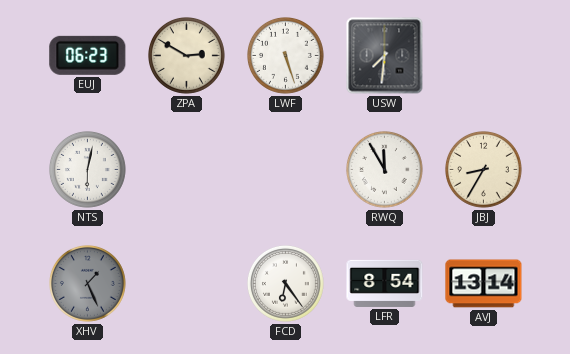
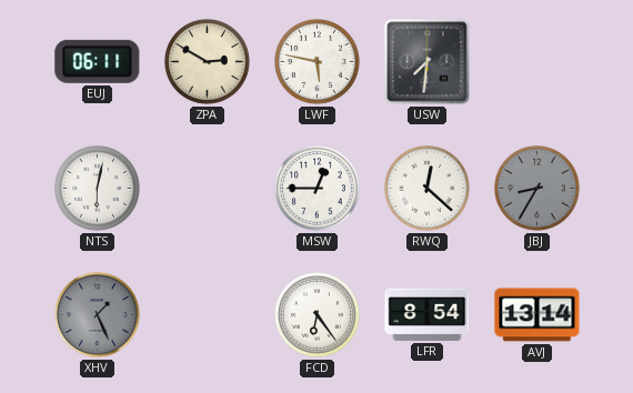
EUJ: 06:23 -> 06:11
LWF: 5:27 -> 5:47
MSW: none -> 12:45
RWQ: 11:55 -> 12:22
JBJ dial: cream -> grey
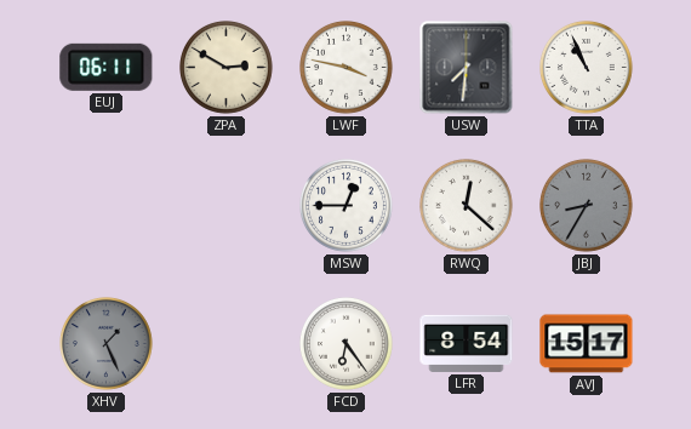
LWF: 5:47 -> 3:47
TTA: none -> 10:56
NTS: 6:02 -> none
AVJ: 13:14 -> 15:17
